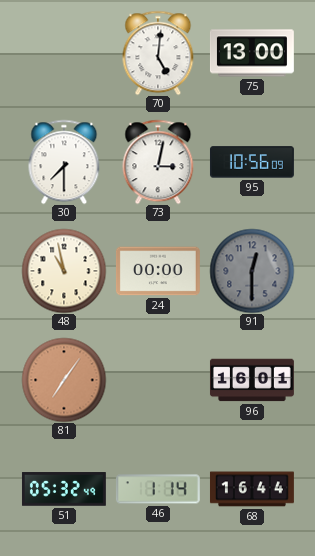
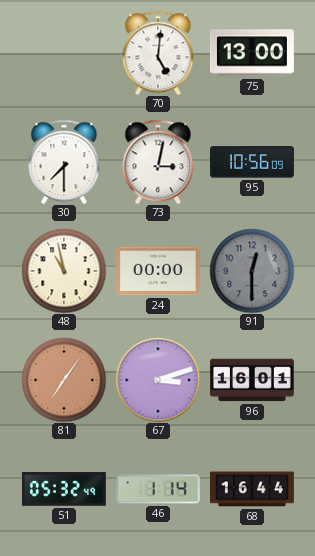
67: none -> 3:12
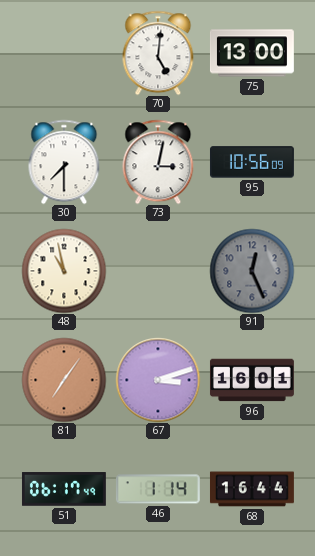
24: 00:00 -> none
91: 12:30 -> 12:26
51: 05:32 -> 06:17
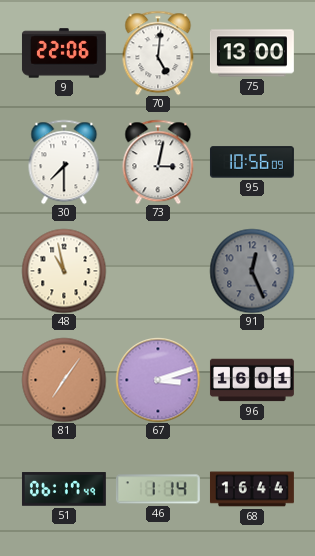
9: none -> 22:06
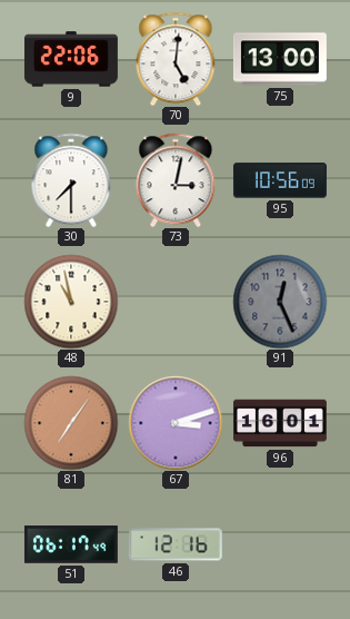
46: 1:14 -> 12:16
68: 16:44 -> none
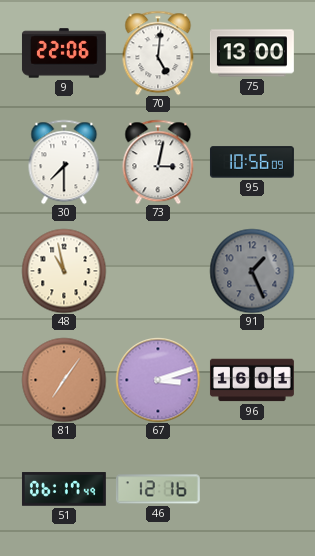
91: 12:26 -> 1:26
